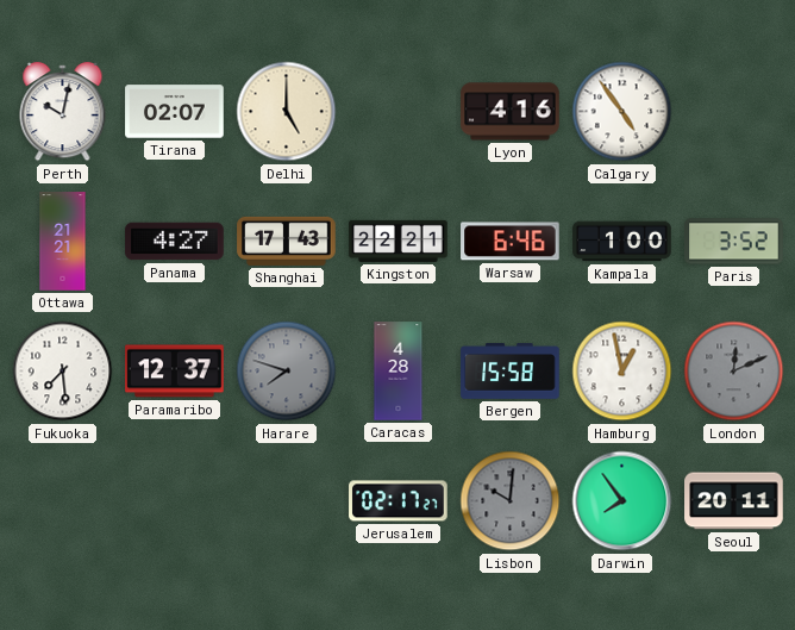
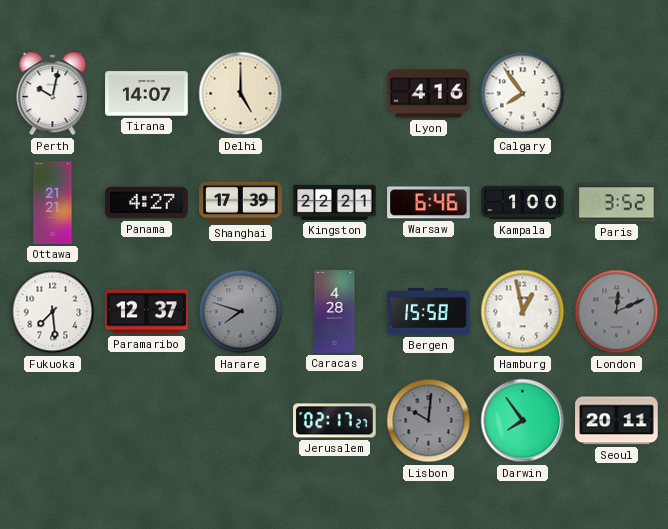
Tirana: 02:07 -> 14:07
Calgary: 4:54 -> 7:54
Shanghai: 17:43 -> 17:39
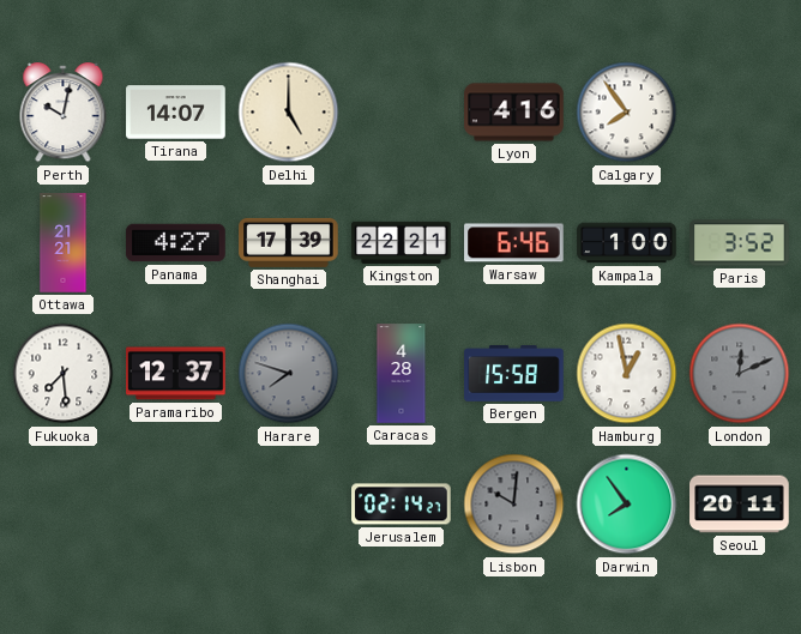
Jerusalem: 02:17 -> 02:14
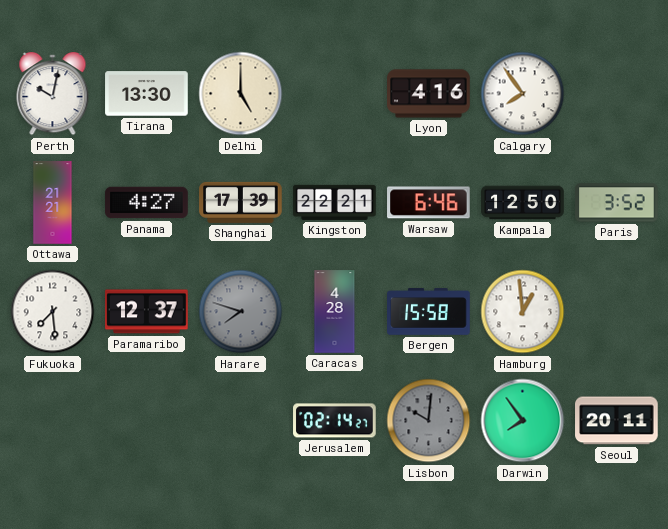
Tirana: 14:07 -> 13:30
Kampala: 1:00 -> 12:50
Hamburg: 12:58 -> 12:59
London: 12:11 -> none
